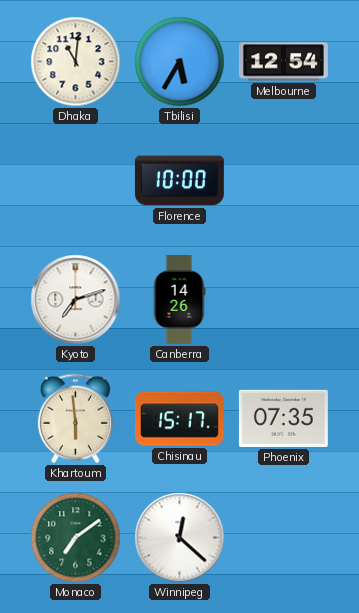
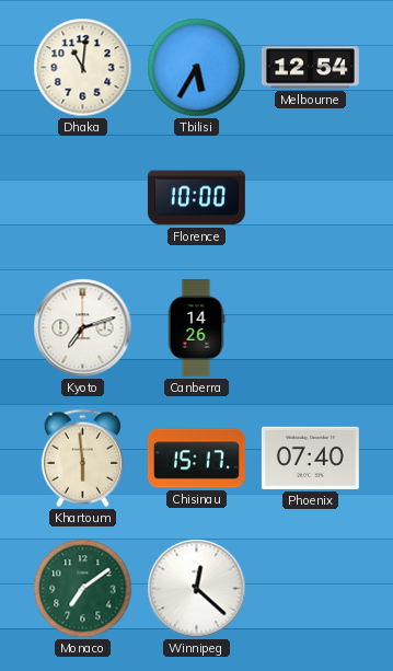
Phoenix: 07:35 -> 07:40
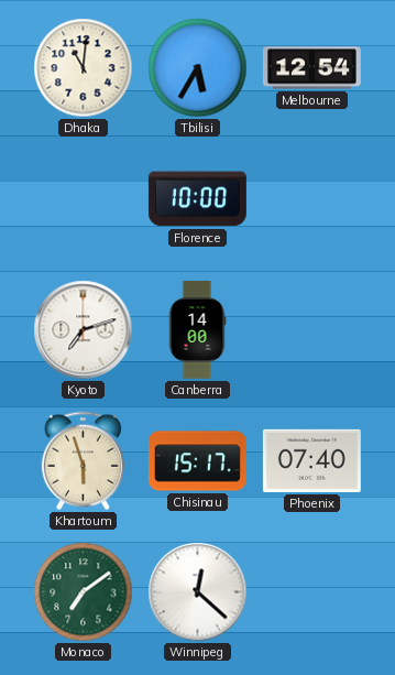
Canberra: 14:26 -> 14:00
Khartoum: 5:59 -> 5:57
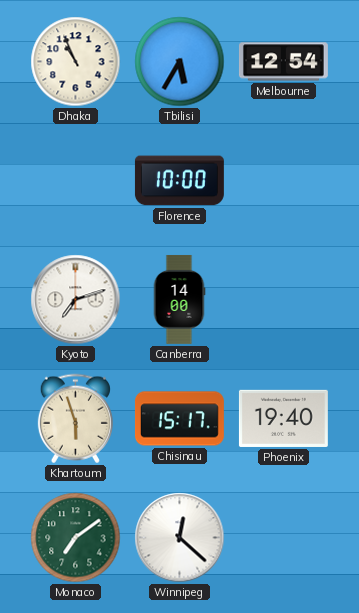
Dhaka: 11:01 -> 10:56
Phoenix: 07:40 -> 19:40
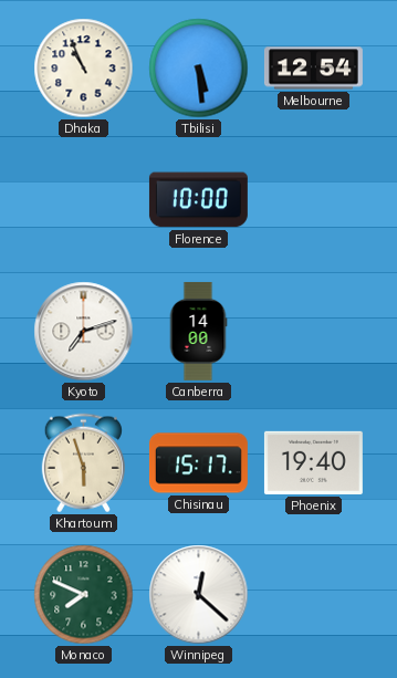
Tbilisi: 5:35 -> 5:29
Monaco: 7:09 -> 7:49
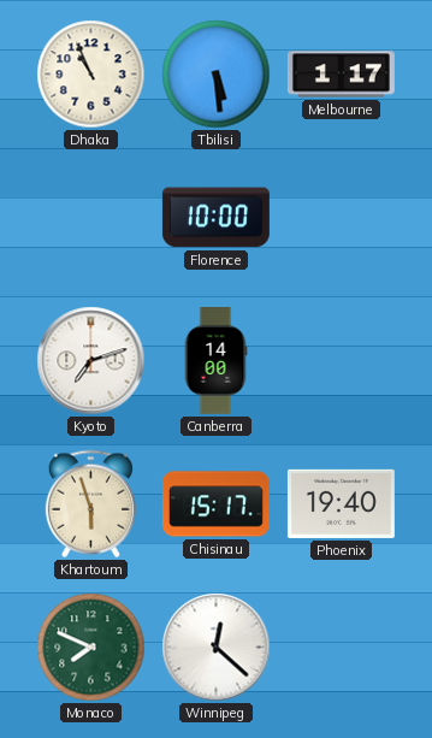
Melbourne: 12:54 -> 1:17
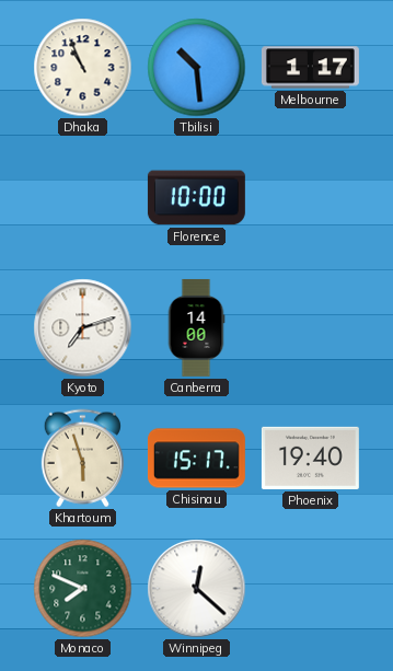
Tbilisi: 5:29 -> 10:29
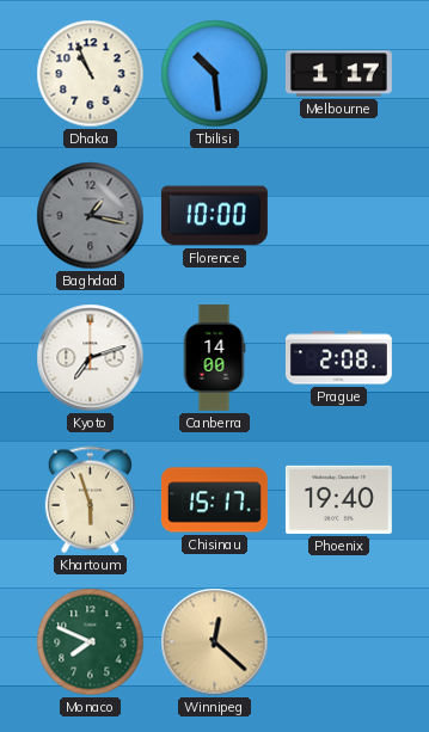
Baghdad: none -> 1:17
Prague: none -> 2:08
Winnipeg dial: white -> champagne
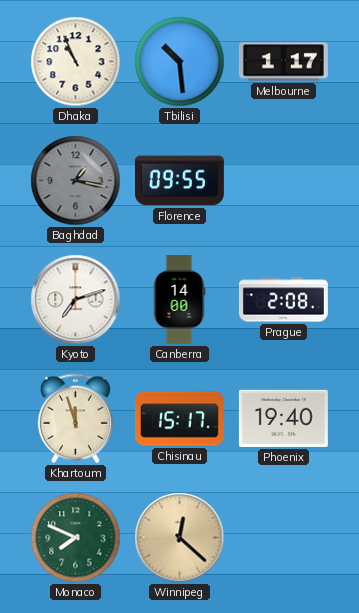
Florence: 10:00 -> 09:55
Khartoum: 5:57 -> 11:57
